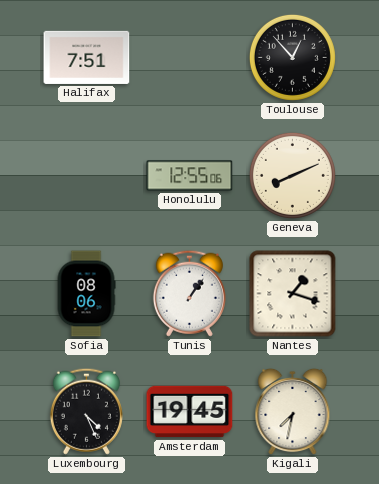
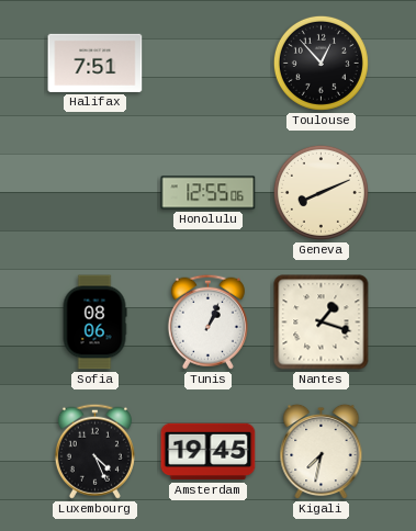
Tunis: 1:06 -> 1:04
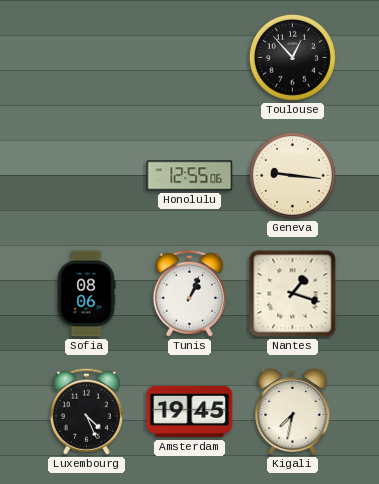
Halifax: 7:51 -> none
Geneva: 8:11 -> 9:16
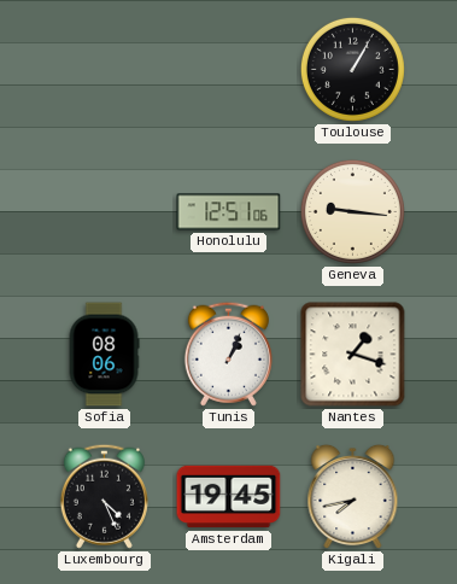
Toulouse: 12:53 -> 1:05
Honolulu: 12:55 -> 12:51
Kigali: 7:32 -> 7:43
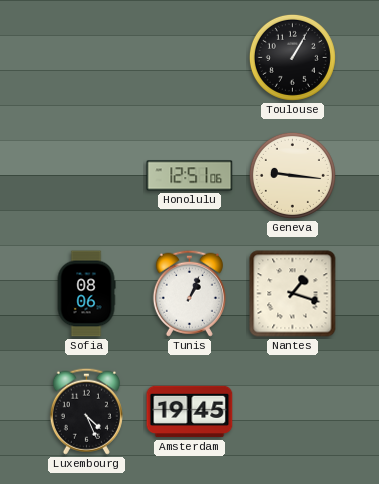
Kigali: 7:43 -> none
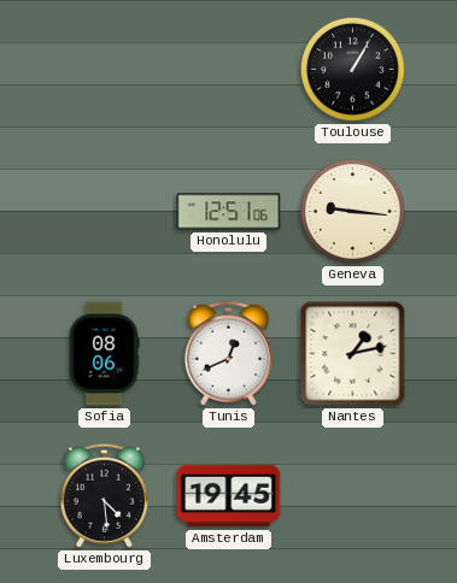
Tunis: 1:04 -> 12:41
Nantes: 1:18 -> 1:13
Luxembourg: 4:26 -> 4:29
